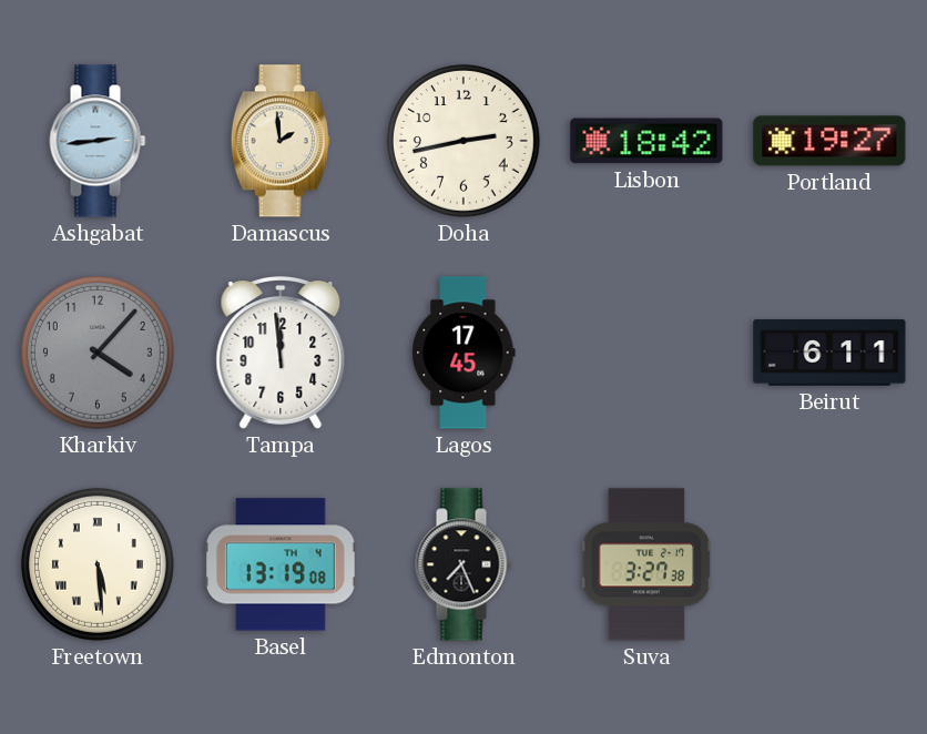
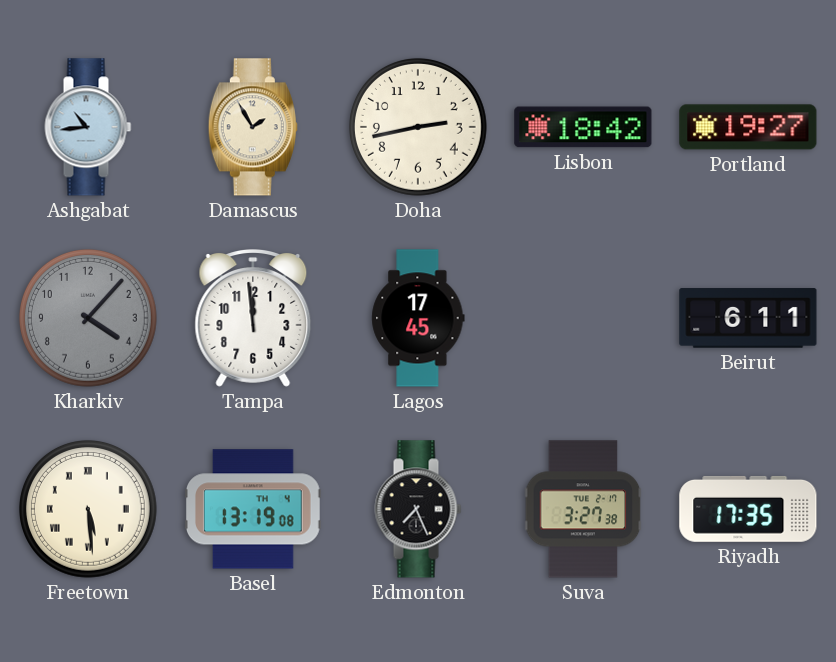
Ashgabat: 2:44 -> 10:44
Damascus: 1:59 -> 1:55
Riyadh: none -> 17:35
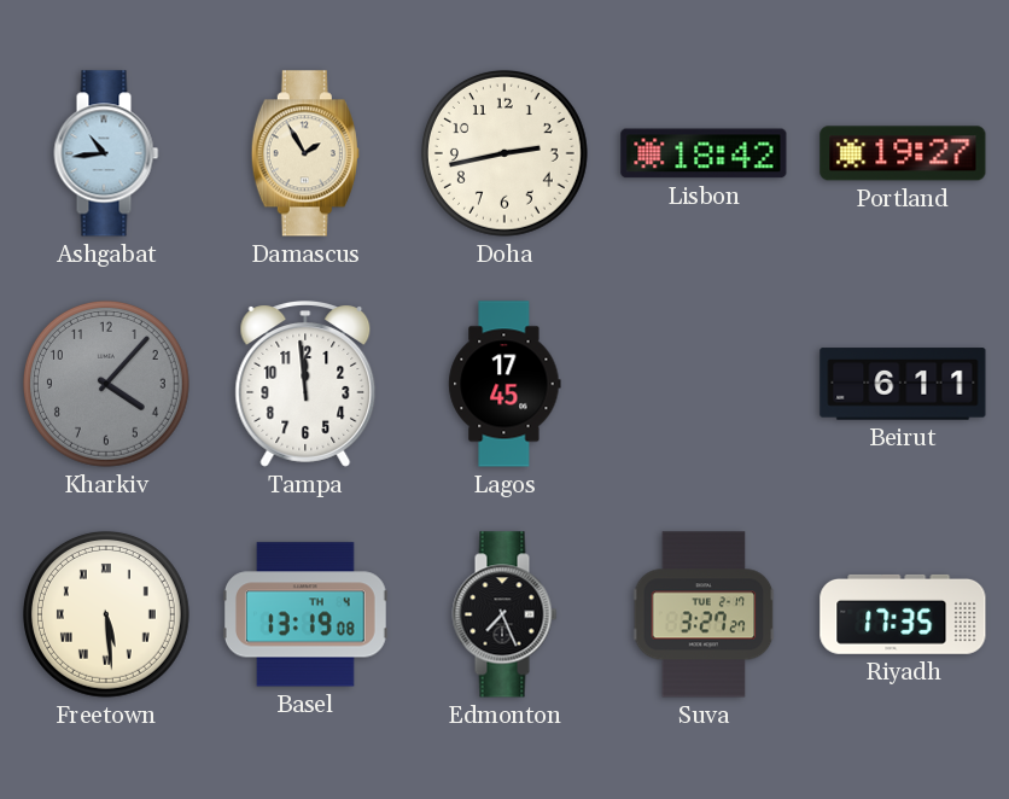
Suva: 3:27:38 -> 3:27:27
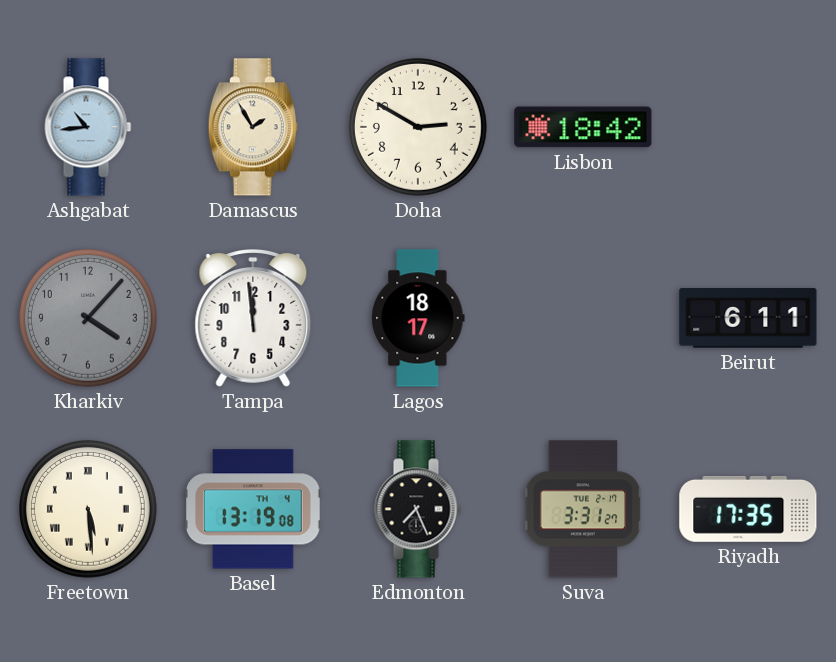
Doha: 2:43 -> 2:50
Portland: 19:27 -> none
Lagos: 17:45 -> 18:17
Suva: 3:27 -> 3:31
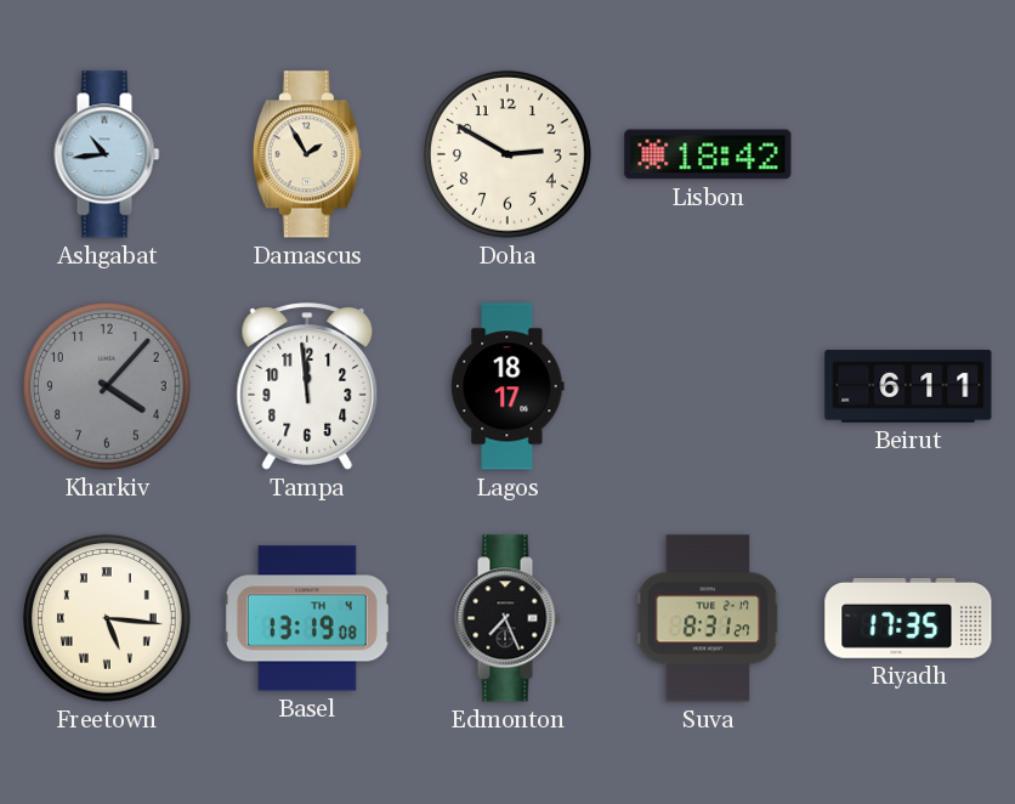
Freetown: 5:29 -> 5:16
Suva: 3:31 -> 8:31
